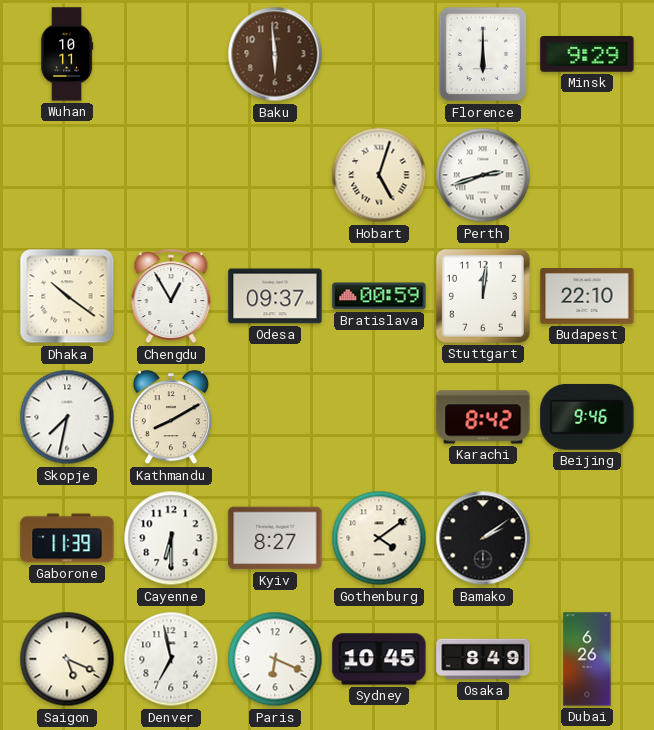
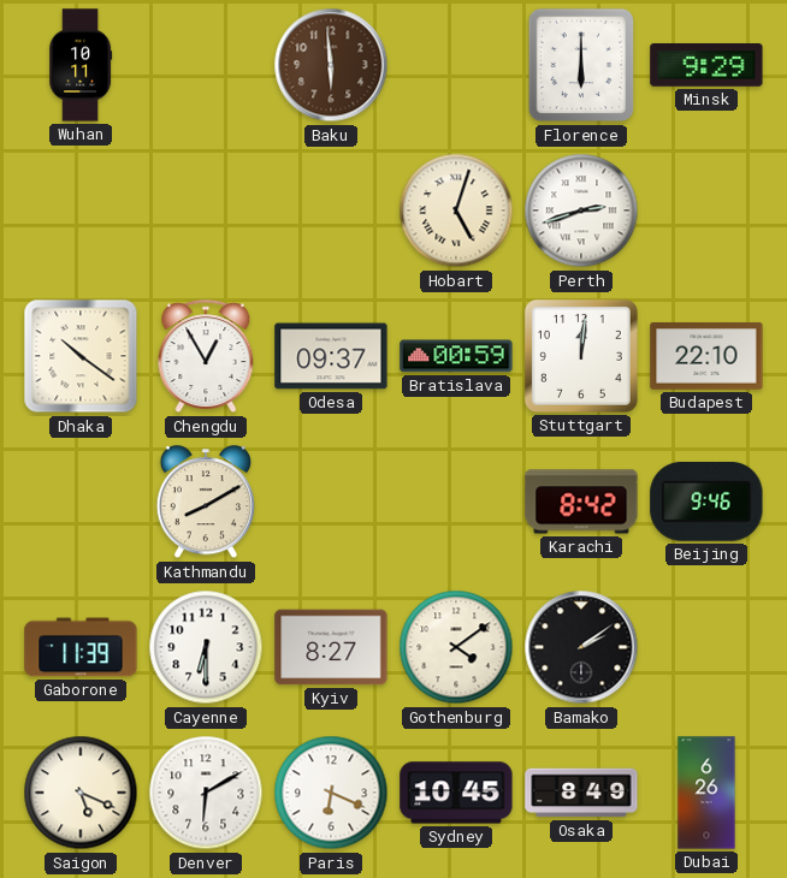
Skopje: 7:32 -> none
Denver: 6:58 -> 6:10
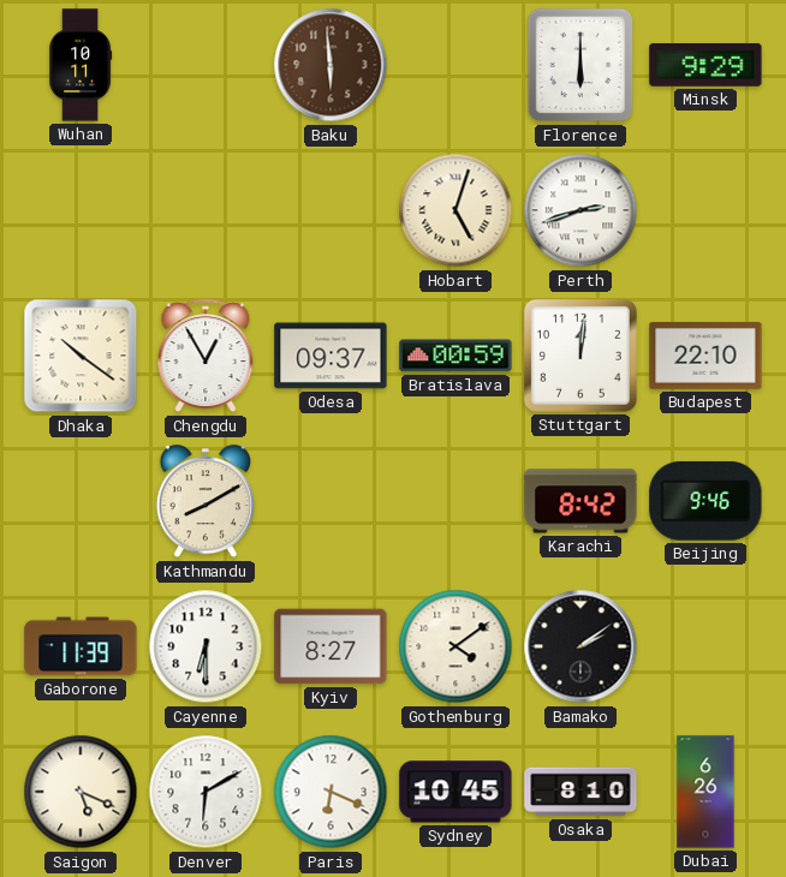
Osaka: 8:49 -> 8:10
